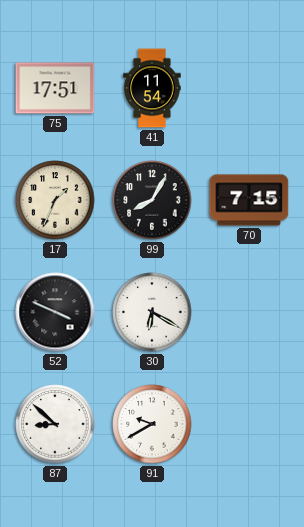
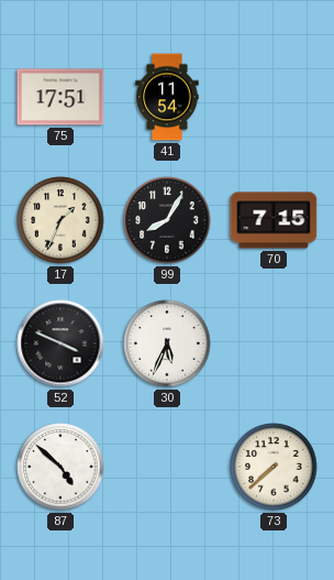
30: 6:20 -> 5:34
87: 8:52 -> 4:52
91: 9:40 -> none
73: none -> 7:38
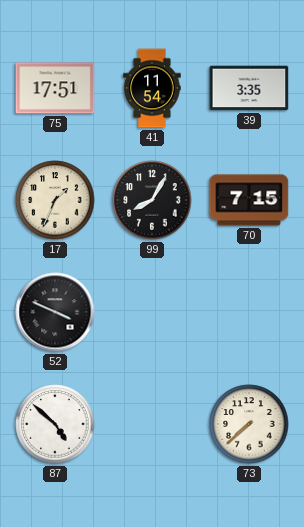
39: none -> 3:35
30: 5:34 -> none
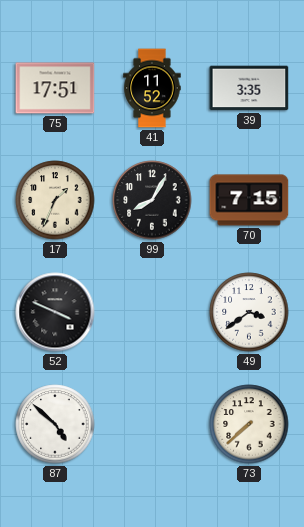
41: 11:54 -> 11:52
49: none -> 3:39
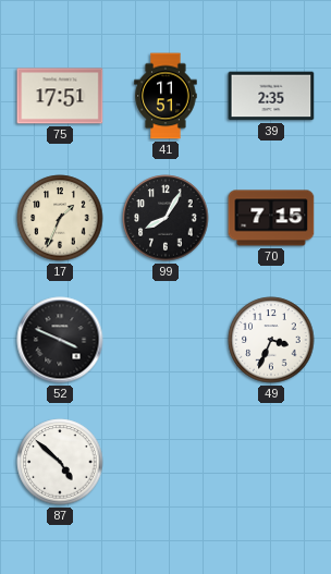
41: 11:52 -> 11:51
39: 3:35 -> 2:35
49: 3:39 -> 3:34
73: 7:38 -> none
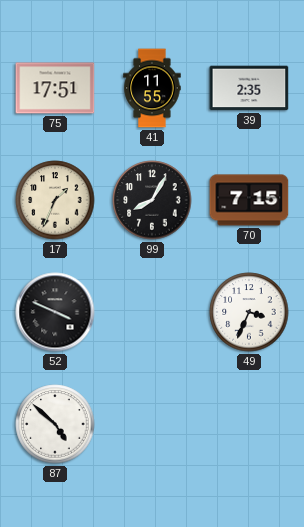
41: 11:51 -> 11:55
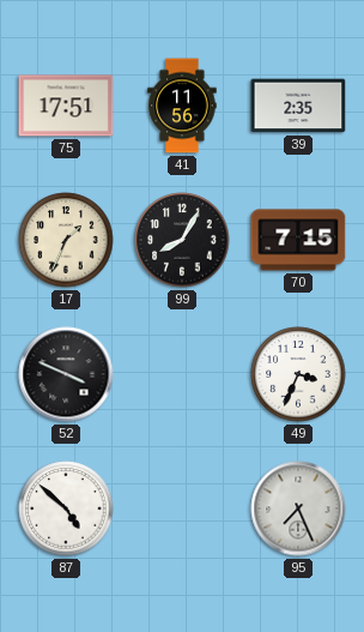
41: 11:55 -> 11:56
95: none -> 7:26
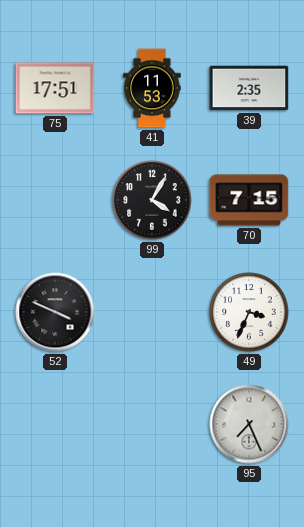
41: 11:56 -> 11:53
17: 1:34 -> none
99: 8:05 -> 4:05
87: 4:52 -> none
